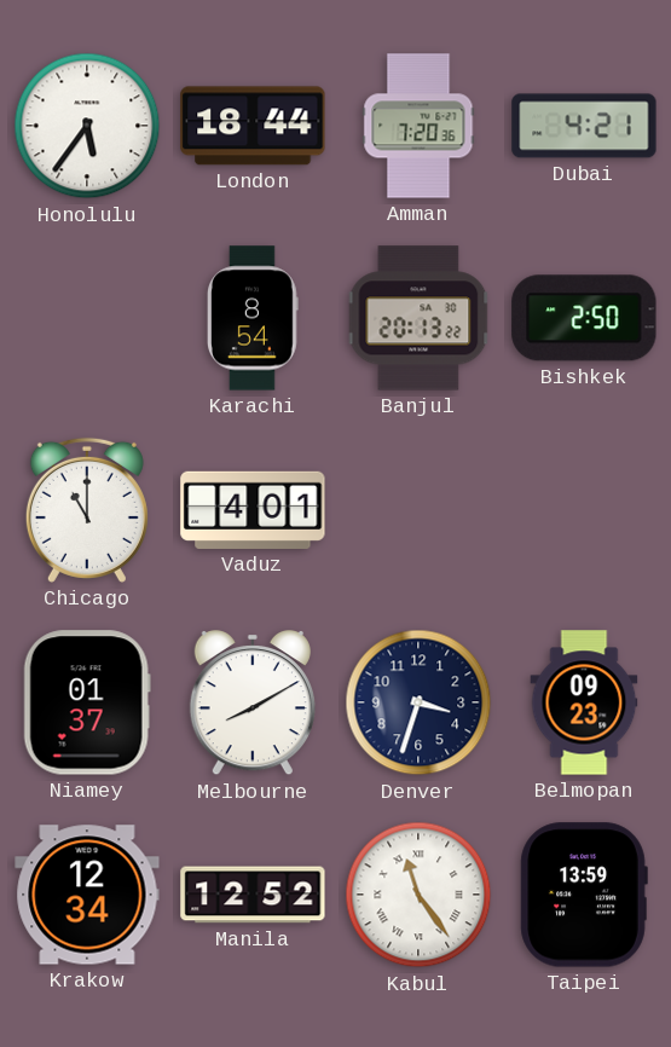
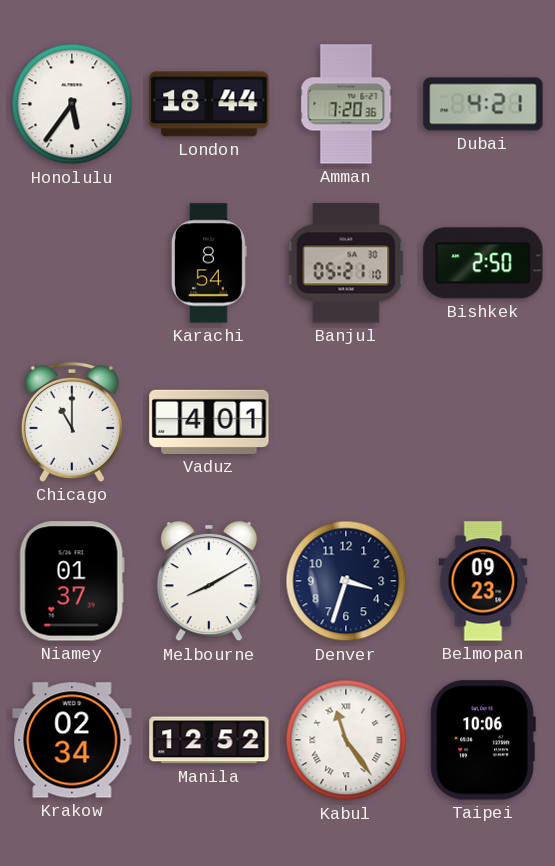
Banjul: 20:13 -> 05:21
Krakow: 12:34 -> 02:34
Taipei: 13:59 -> 10:06
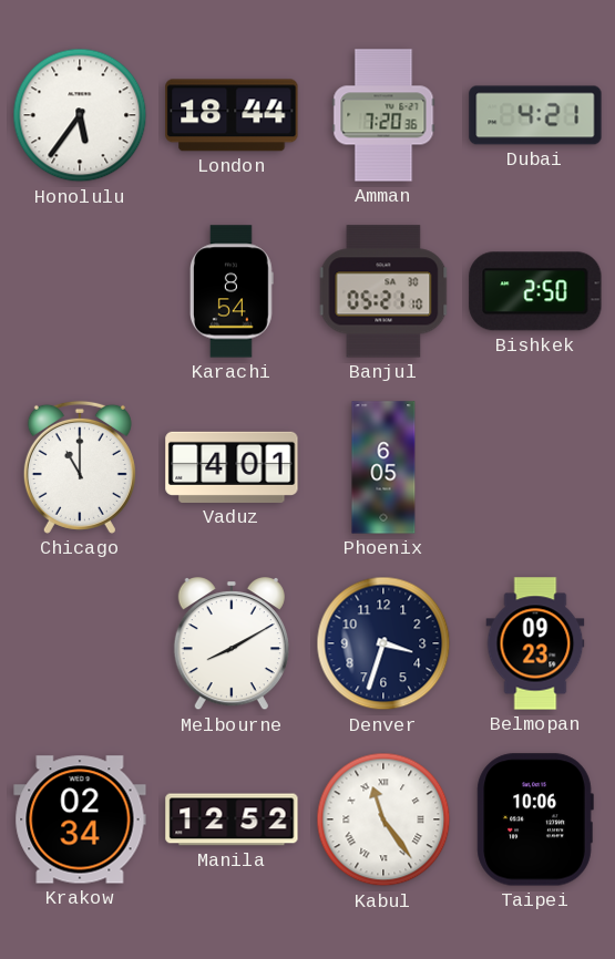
Phoenix: none -> 6:05
Niamey: 01:37 -> none
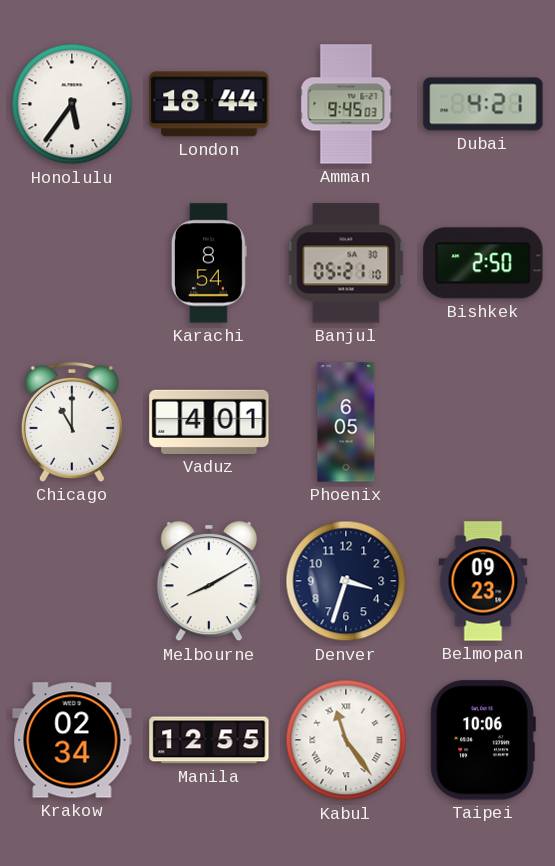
Amman: 7:20 -> 9:45
Manila: 12:52 -> 12:55
